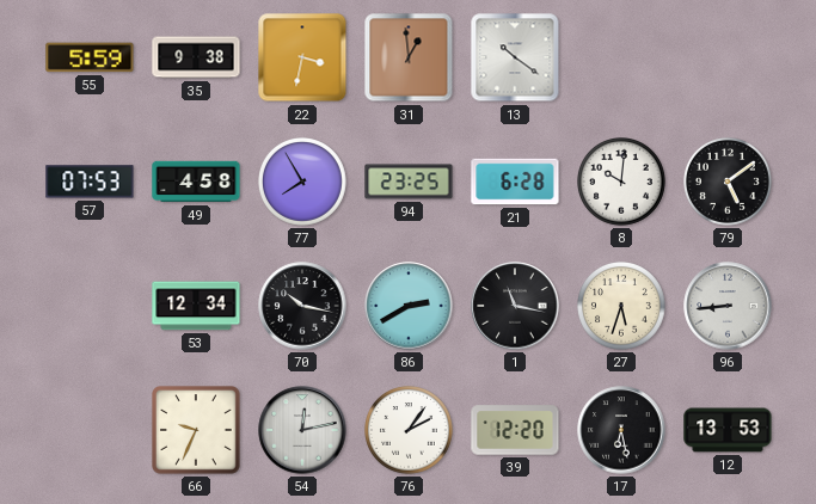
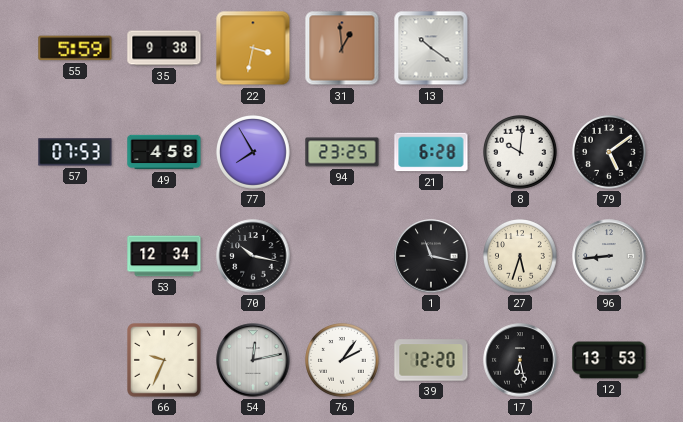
86: 2:40 -> none
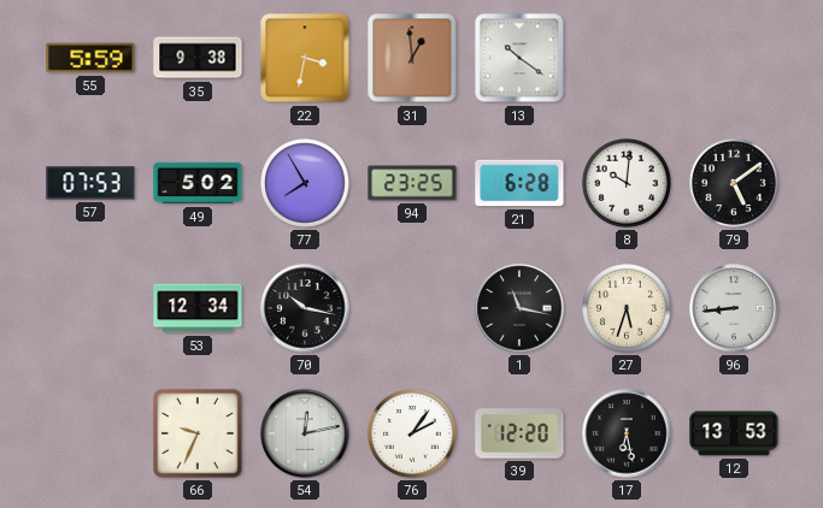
49: 4:58 -> 5:02
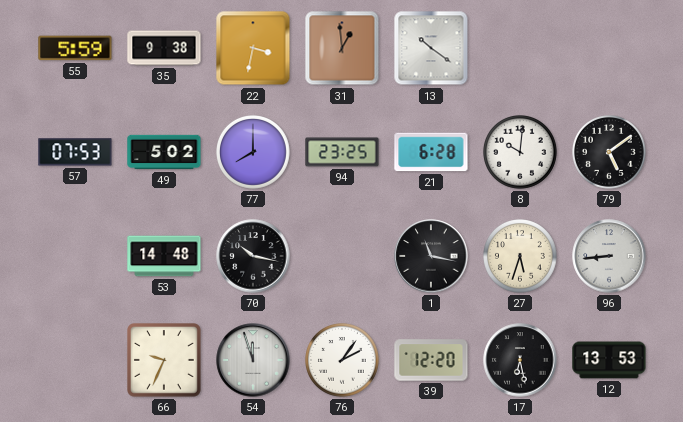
77: 7:55 -> 8:00
53: 12:34 -> 14:48
54: 12:13 -> 11:57
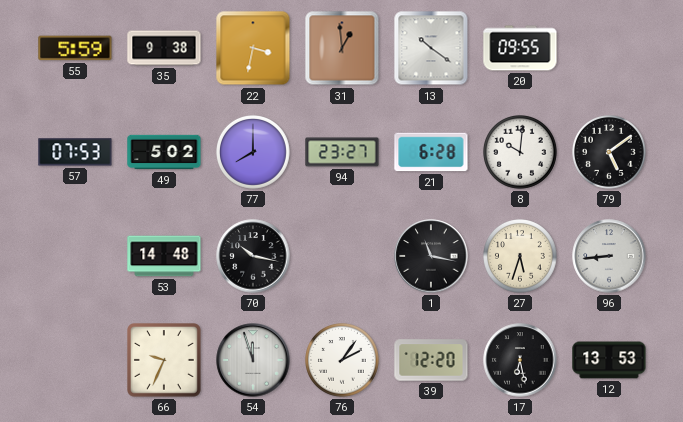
20: none -> 09:55
94: 23:25 -> 23:27
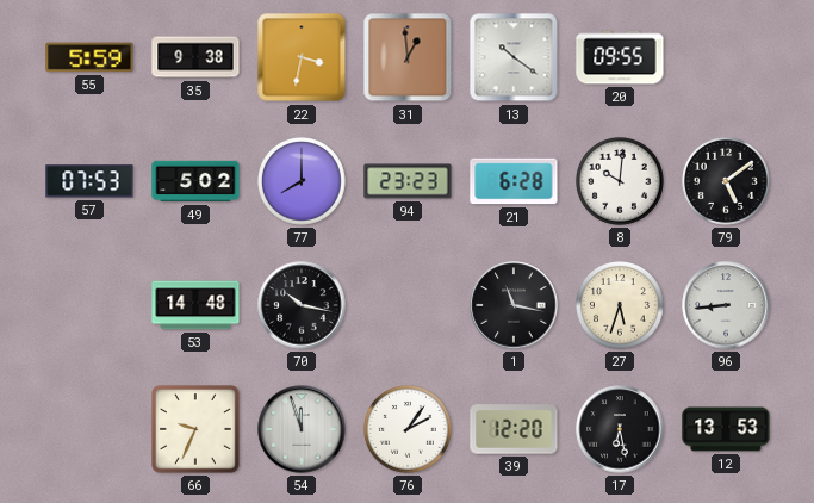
94: 23:27 -> 23:23
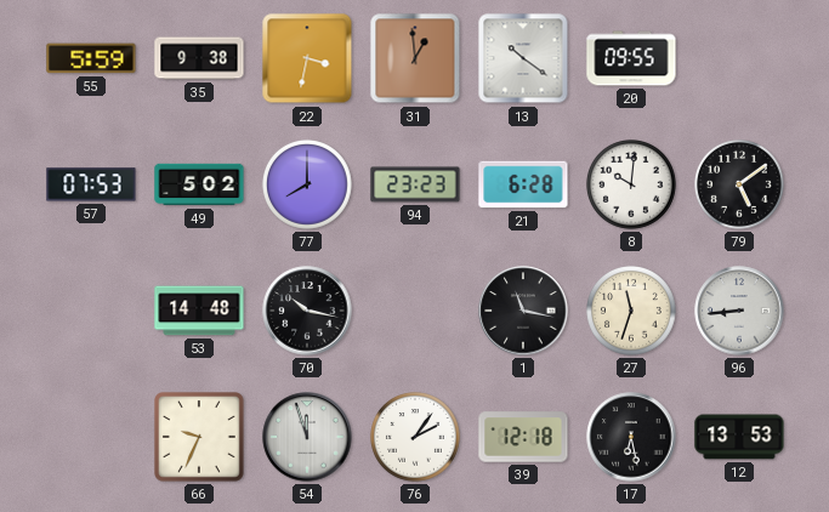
27: 5:33 -> 11:33
39: 12:20 -> 12:18
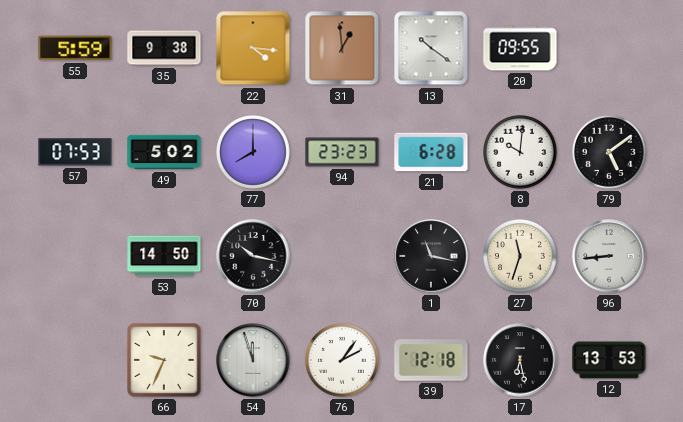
22: 3:32 -> 4:16
53: 14:48 -> 14:50
